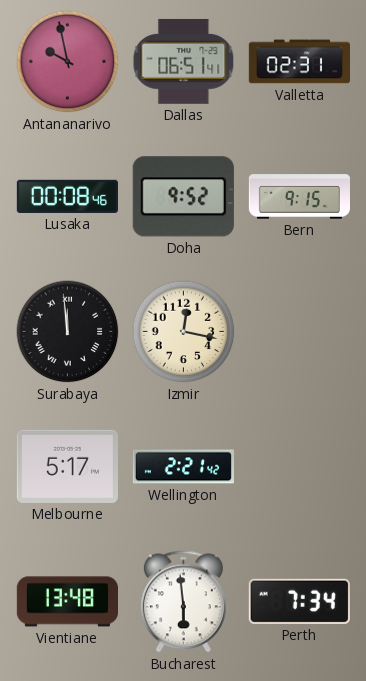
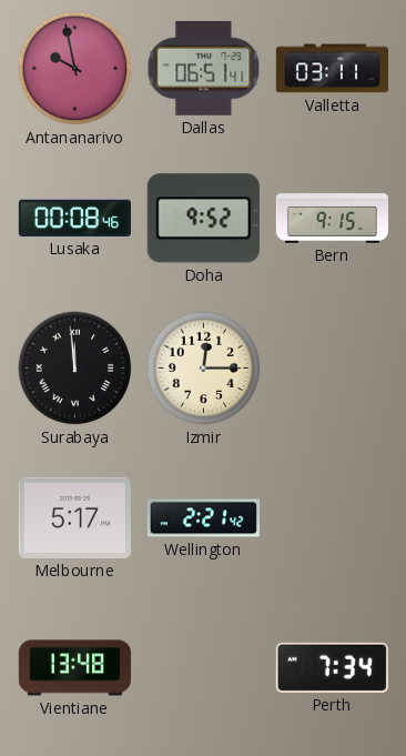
Valletta: 02:31 -> 03:11
Izmir: 12:17 -> 12:15
Bucharest: 5:59 -> none
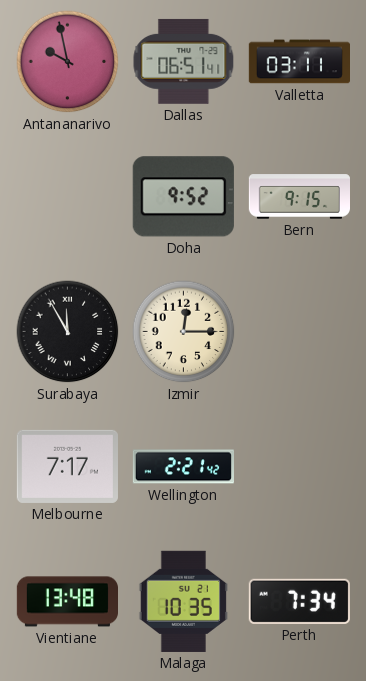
Lusaka: 00:08 -> none
Surabaya: 11:59 -> 11:55
Melbourne: 5:17 -> 7:17
Malaga: none -> 10:35
